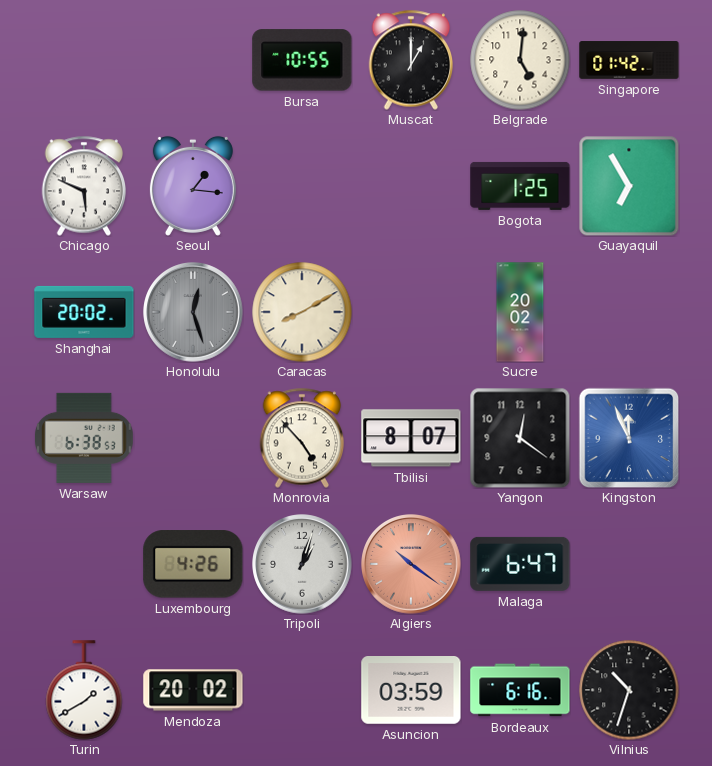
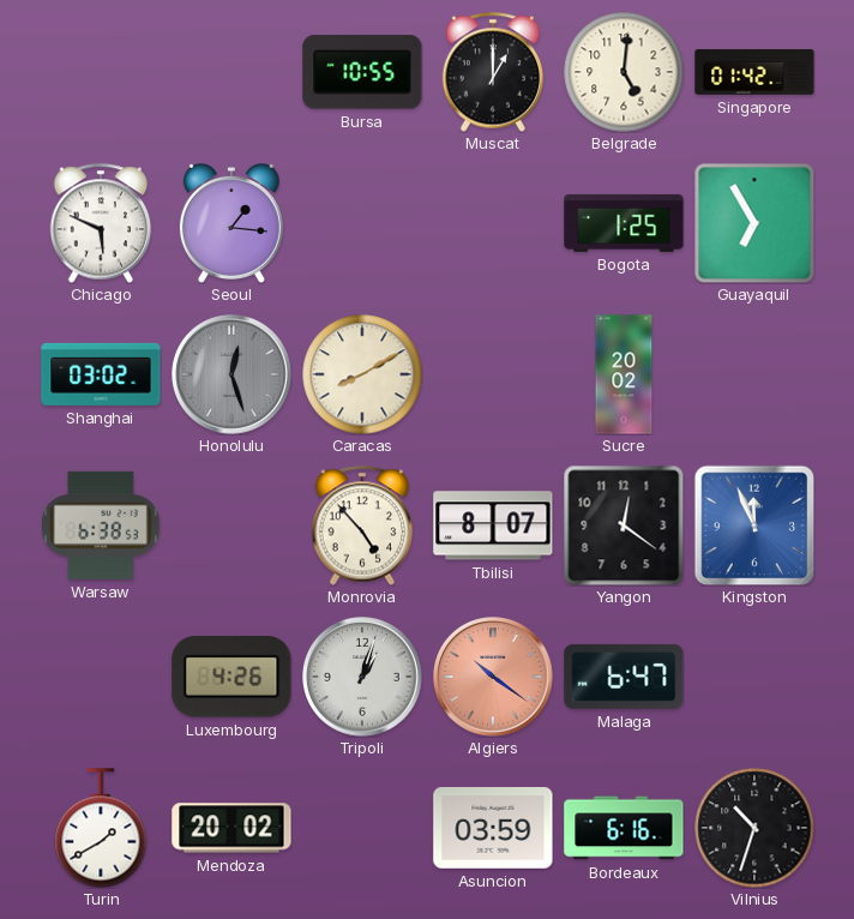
Shanghai: 20:02 -> 03:02
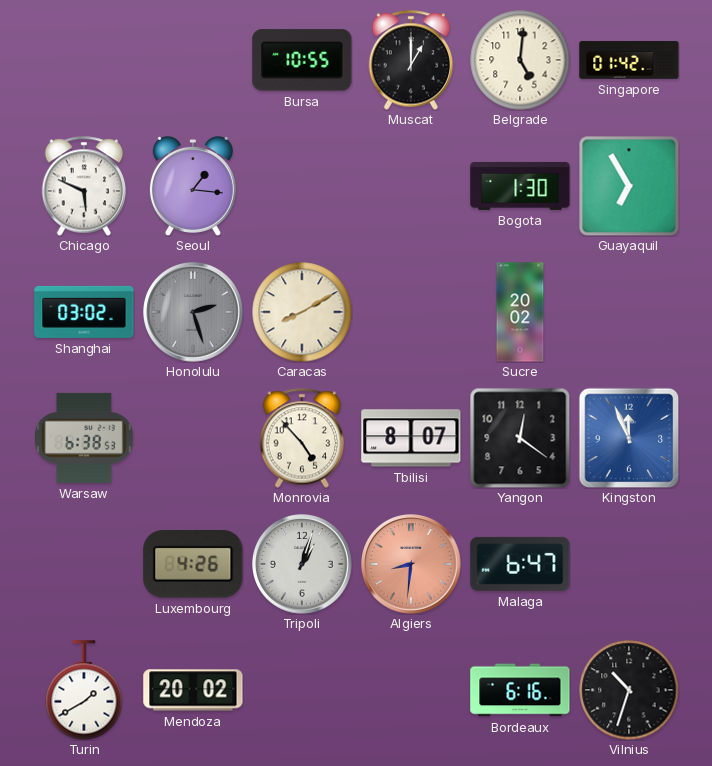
Bogota: 1:25 -> 1:30
Honolulu: 12:27 -> 2:27
Algiers: 10:21 -> 8:31
Asuncion: 03:59 -> none
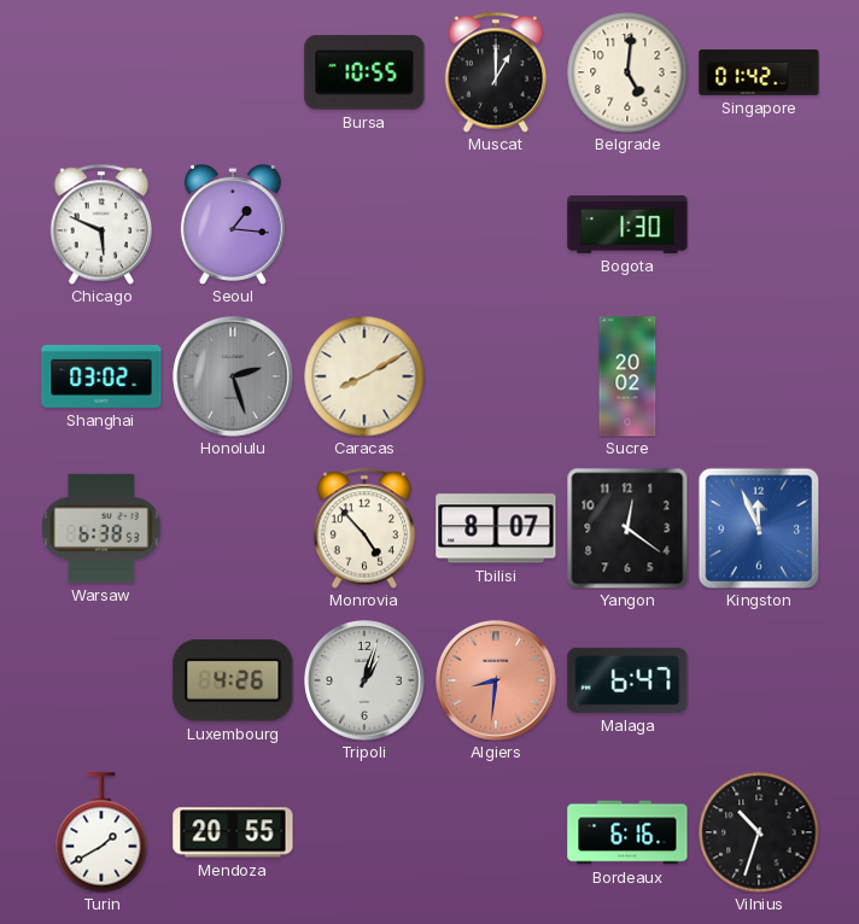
Guayaquil: 6:55 -> none
Mendoza: 20:02 -> 20:55
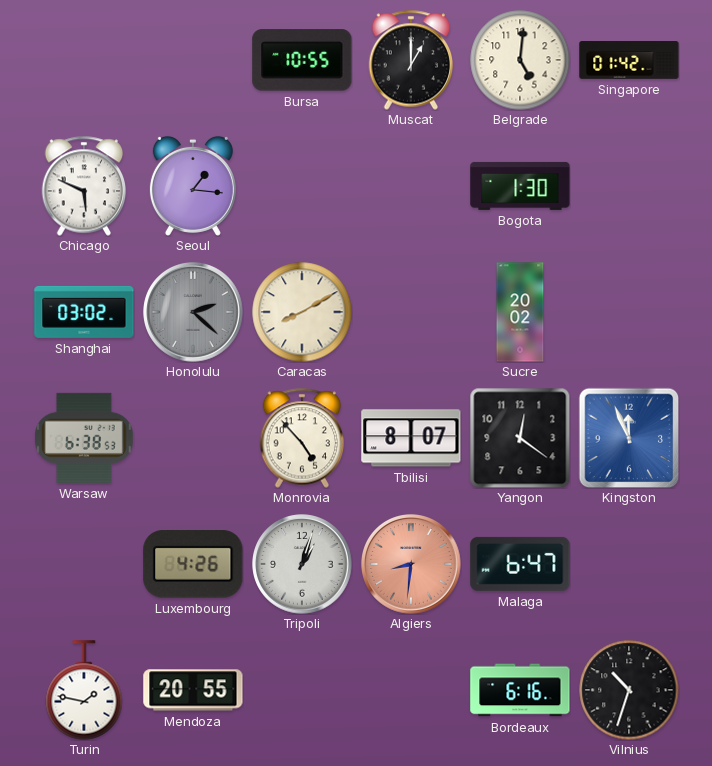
Honolulu: 2:27 -> 2:22
Turin: 1:40 -> 1:47
